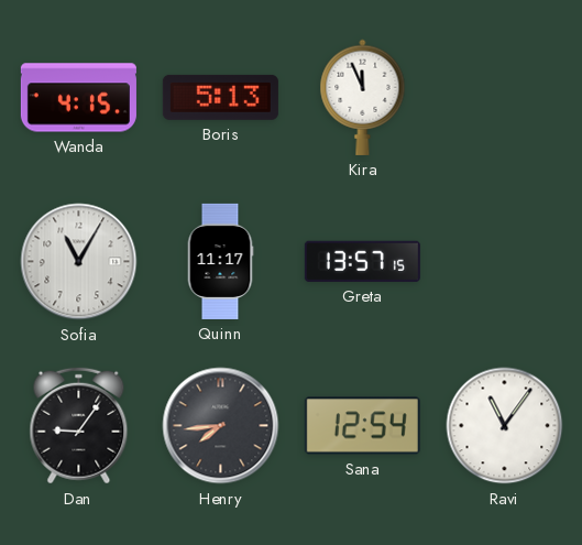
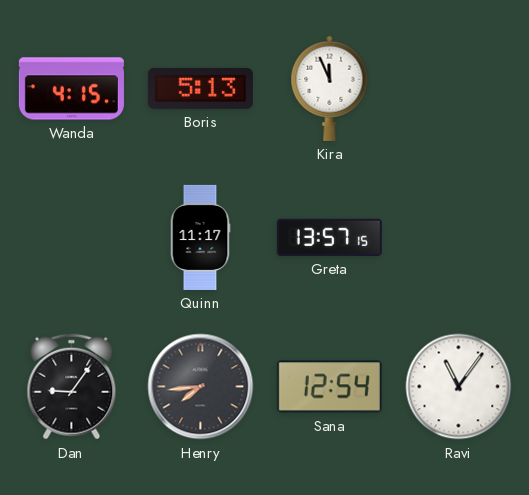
Sofia: 11:05 -> none
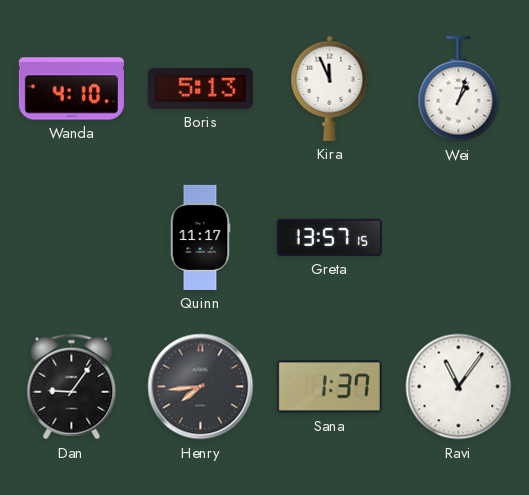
Wanda: 4:15 -> 4:10
Wei: none -> 1:03
Sana: 12:54 -> 1:37
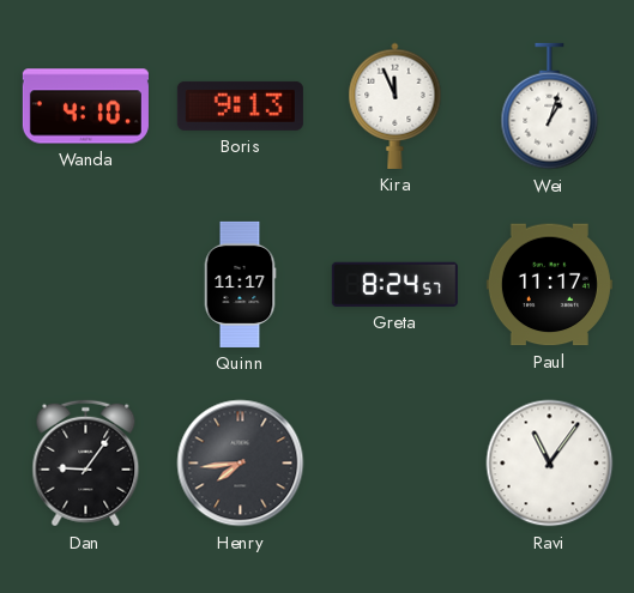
Boris: 5:13 -> 9:13
Greta: 13:57 -> 8:24
Paul: none -> 11:17
Sana: 1:37 -> none
